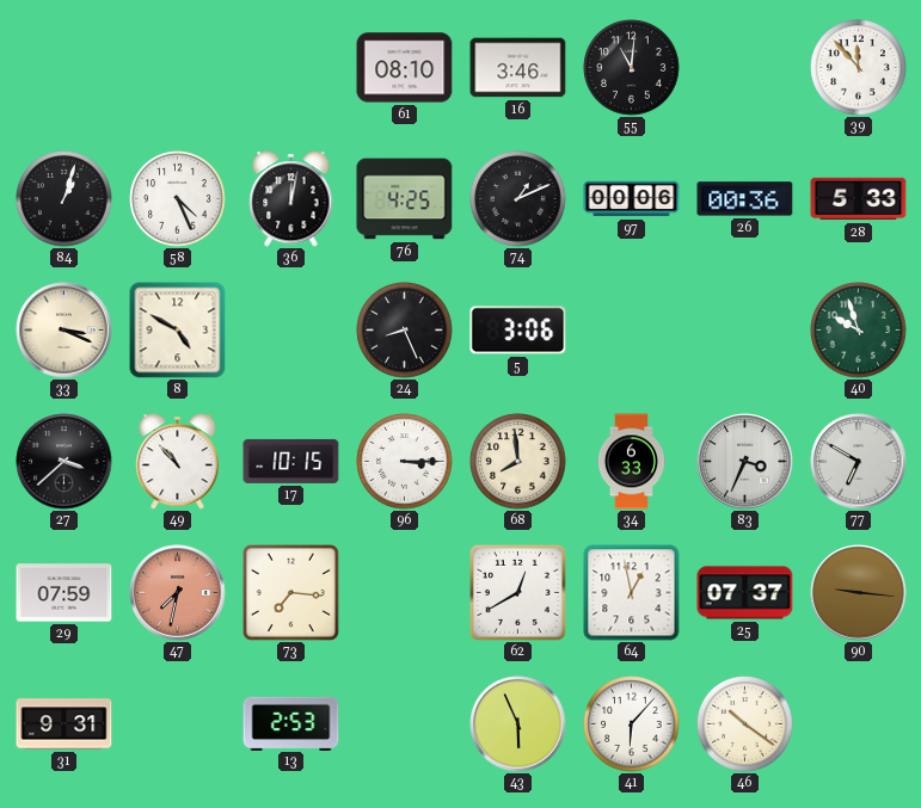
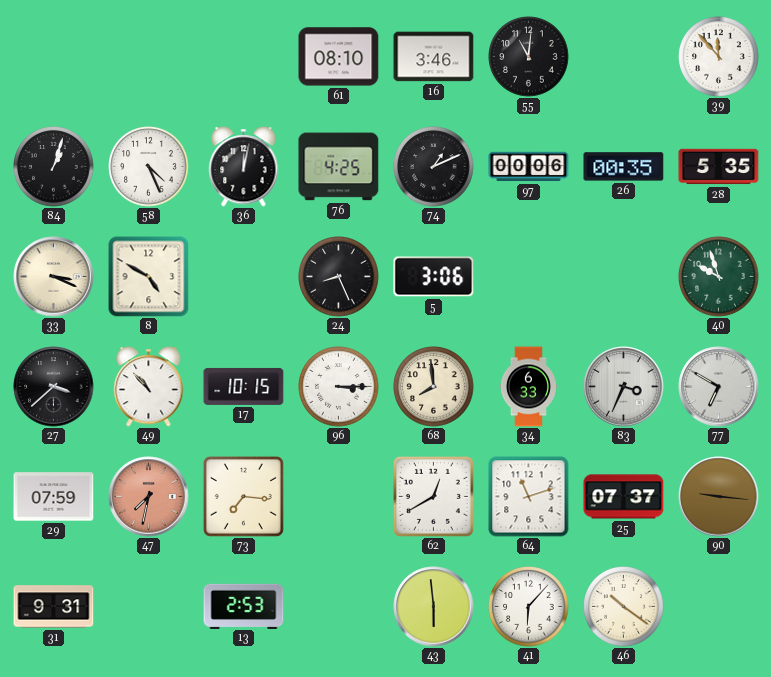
26: 00:36 -> 00:35
28: 5:33 -> 5:35
64: 12:58 -> 11:12
43: 5:56 -> 5:59
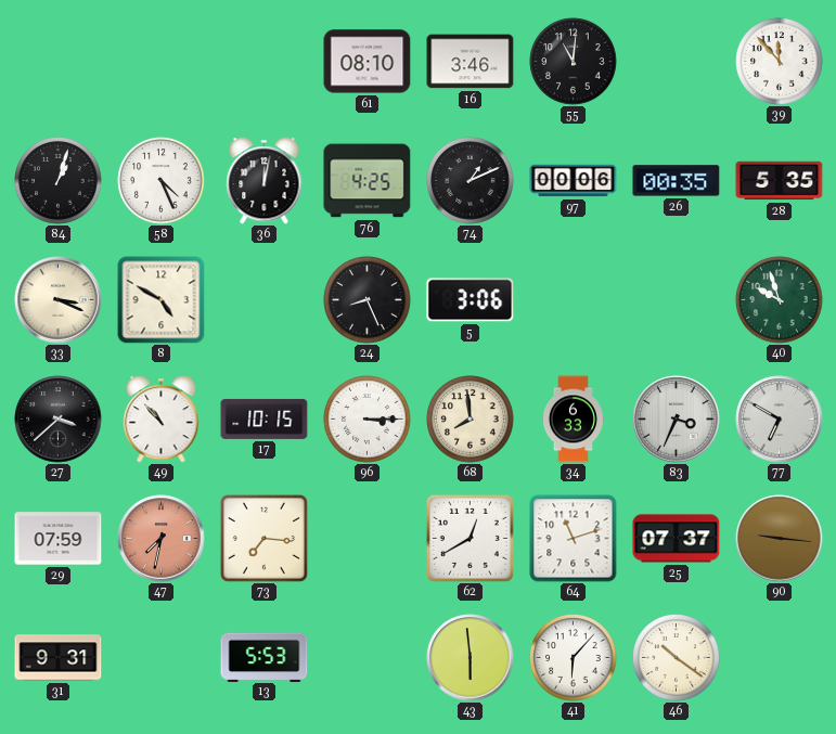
13: 2:53 -> 5:53
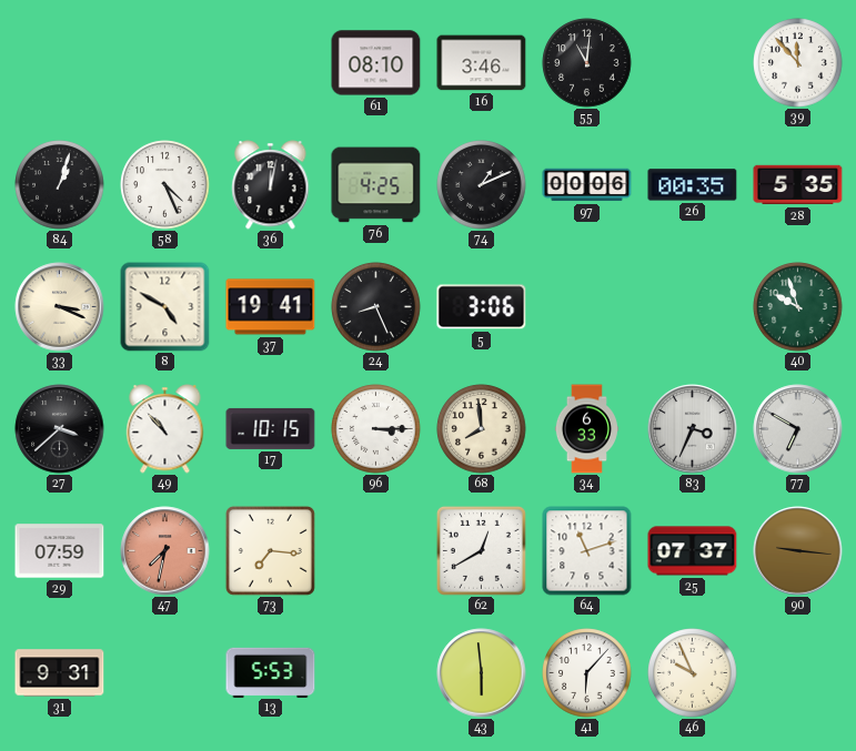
37: none -> 19:41
46: 10:21 -> 9:56
